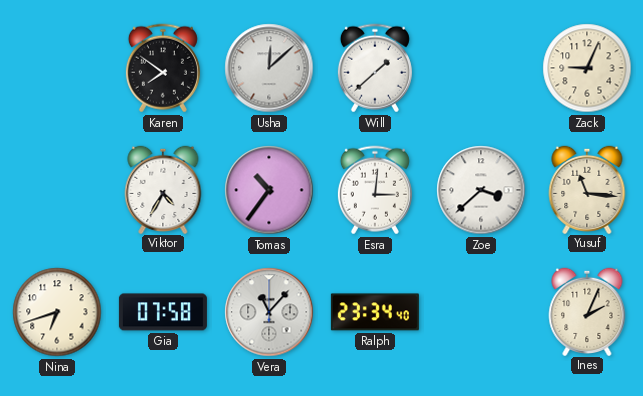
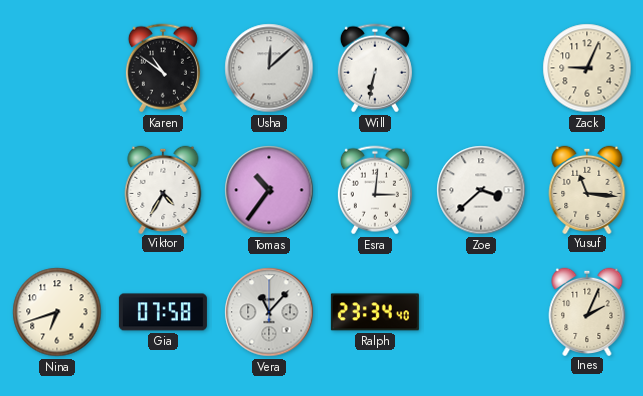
Karen: 7:51 -> 10:51
Will: 1:38 -> 6:32
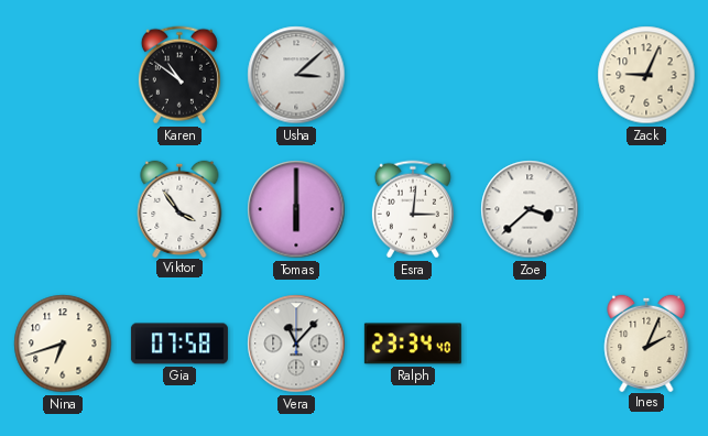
Usha: 12:08 -> 3:08
Will: 6:32 -> none
Viktor: 4:35 -> 3:54
Tomas: 10:36 -> 6:00
Yusuf: 11:16 -> none
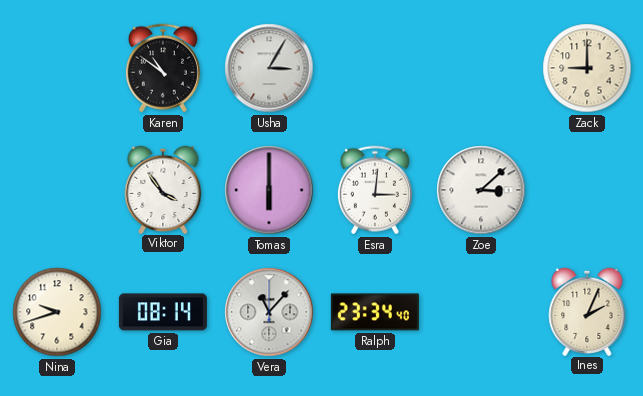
Usha: 3:08 -> 3:05
Zack: 9:04 -> 9:00
Zoe: 3:38 -> 3:08
Nina: 6:42 -> 9:42
Gia: 07:58 -> 08:14
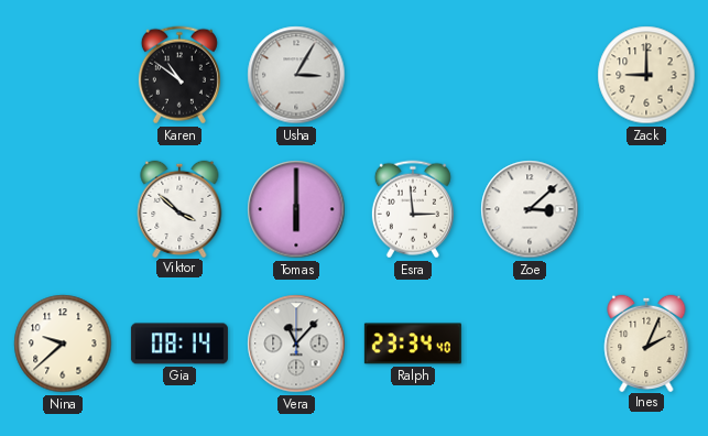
Viktor: 3:54 -> 3:52
Esra: 3:01 -> 2:59
Nina: 9:42 -> 9:38
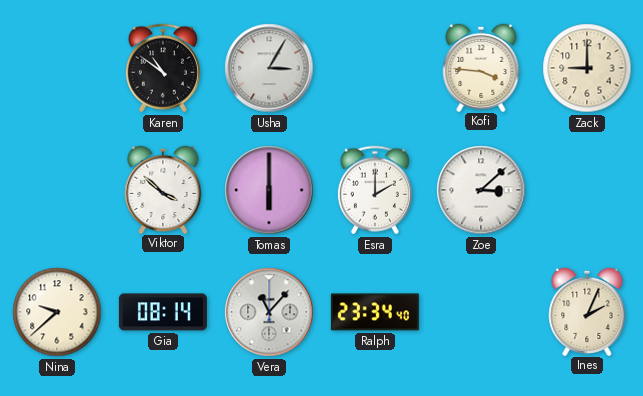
Kofi: none -> 3:46
Esra: 2:59 -> 2:00
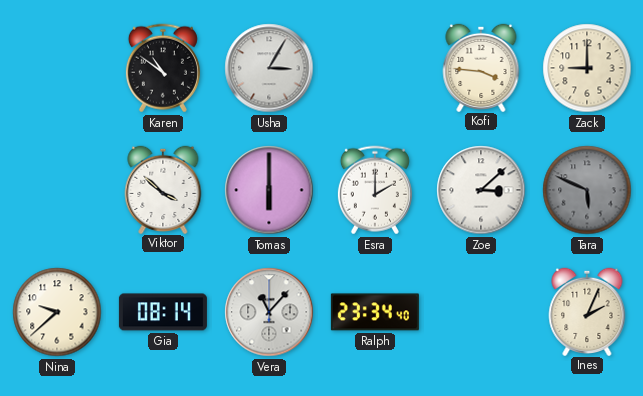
Tara: none -> 5:49
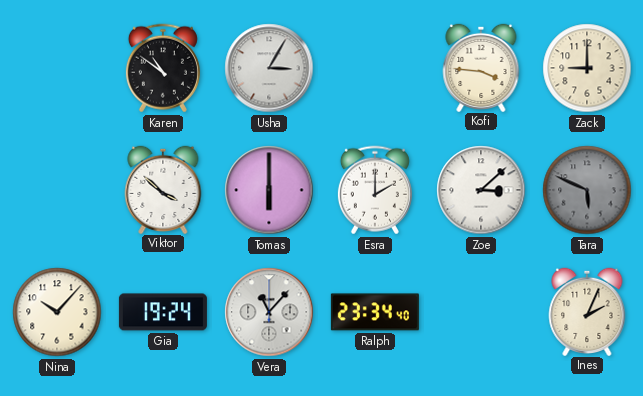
Nina: 9:38 -> 10:07
Gia: 08:14 -> 19:24
